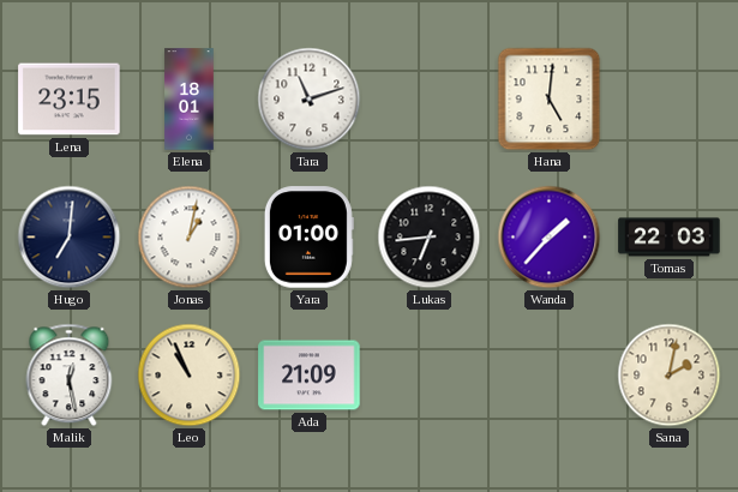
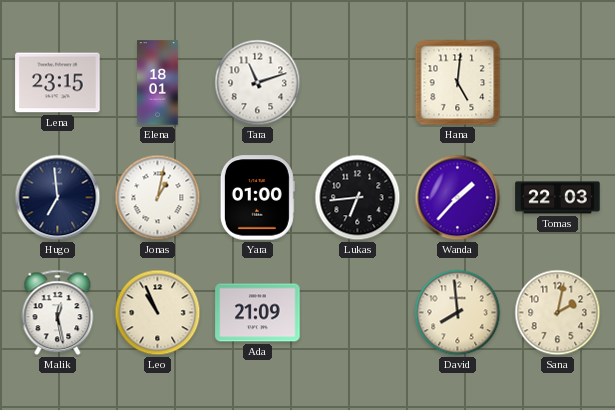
Hugo: 7:01 -> 6:59
David: none -> 7:59
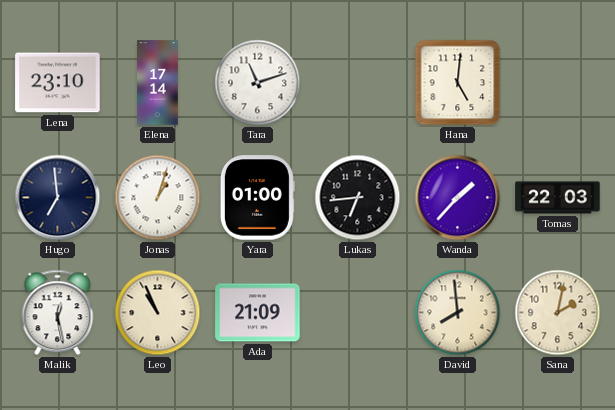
Lena: 23:15 -> 23:10
Elena: 18:01 -> 17:14
Jonas: 1:02 -> 1:03
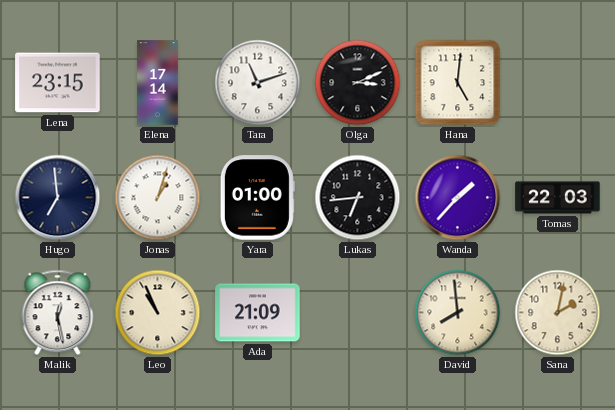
Lena: 23:10 -> 23:15
Olga: none -> 3:11
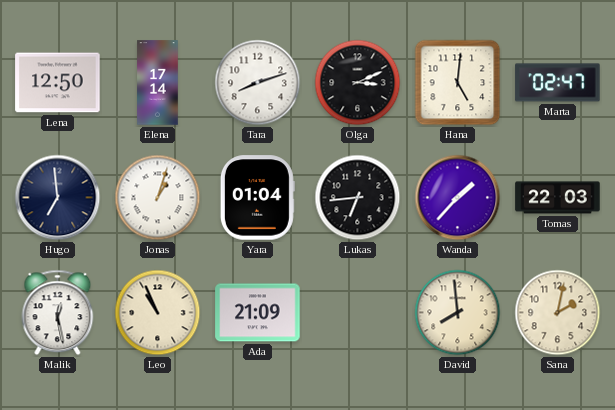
Lena: 23:15 -> 12:50
Tara: 11:12 -> 8:12
Marta: none -> 02:47
Yara: 01:00 -> 01:04
